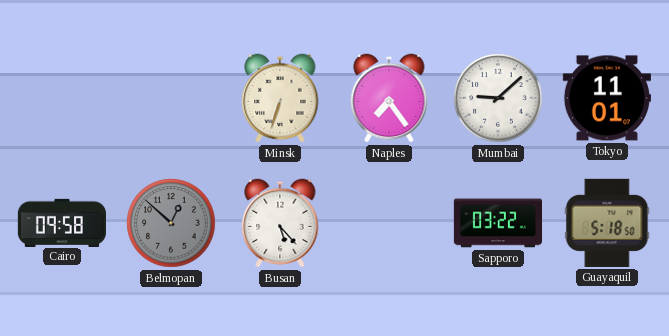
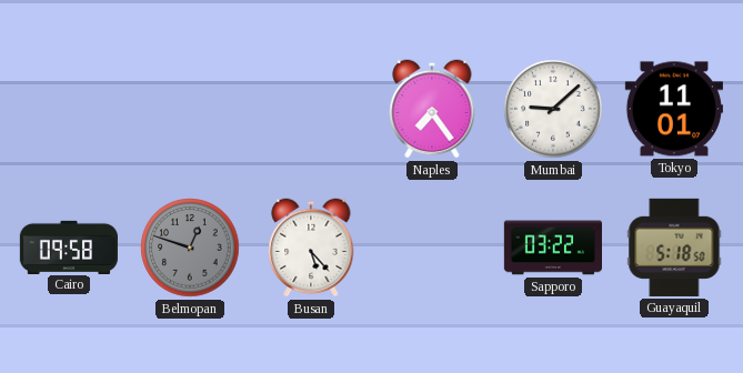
Minsk: 6:33 -> none
Belmopan: 12:52 -> 12:48
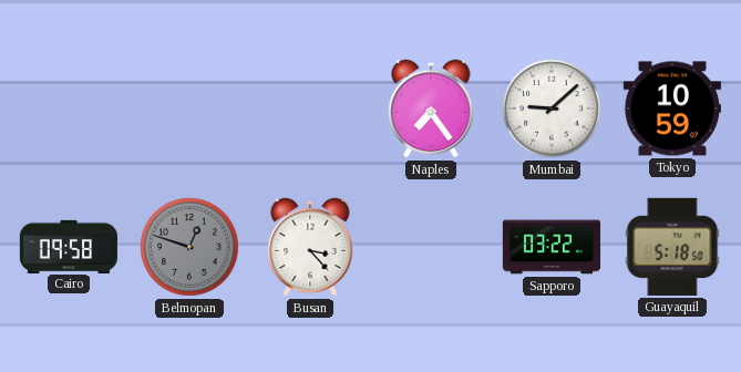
Tokyo: 11:01 -> 10:59
Busan: 5:23 -> 3:23
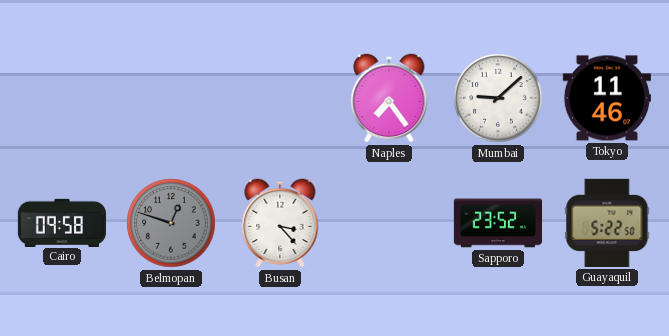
Tokyo: 10:59 -> 11:46
Sapporo: 03:22 -> 23:52
Guayaquil: 5:18 -> 5:22
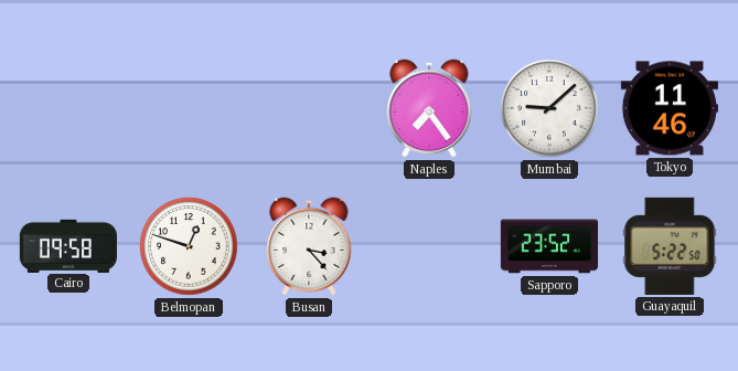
Belmopan dial: grey -> white
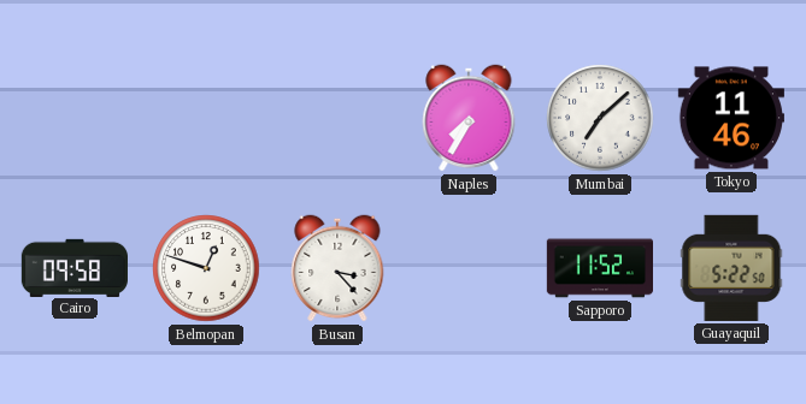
Naples: 7:24 -> 7:35
Mumbai: 9:08 -> 7:08
Sapporo: 23:52 -> 11:52
